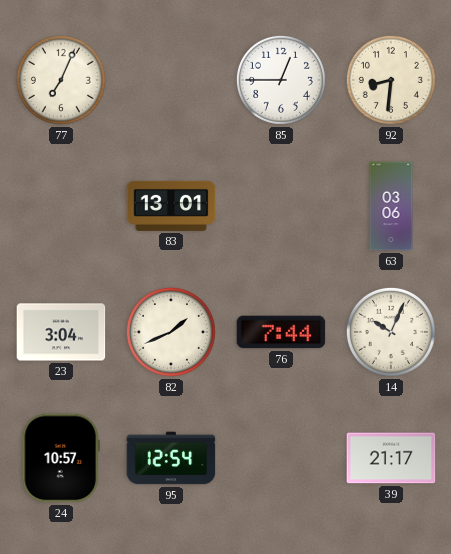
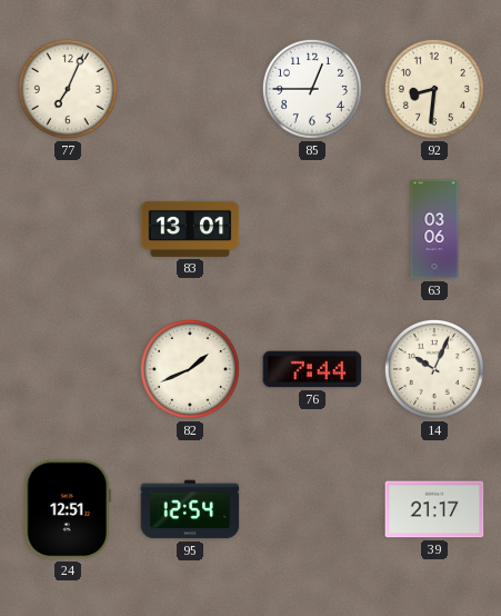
23: 3:04 -> none
24: 10:57 -> 12:51
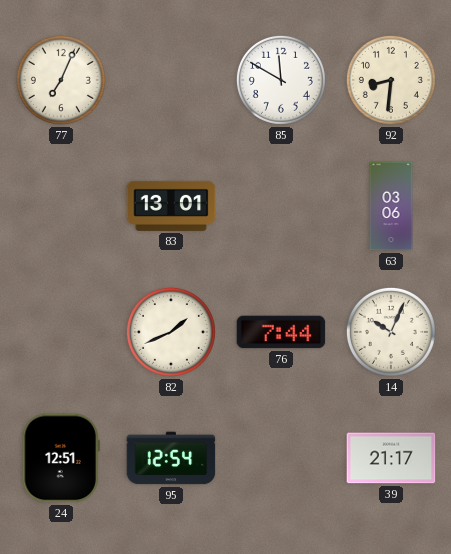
85: 12:45 -> 11:50
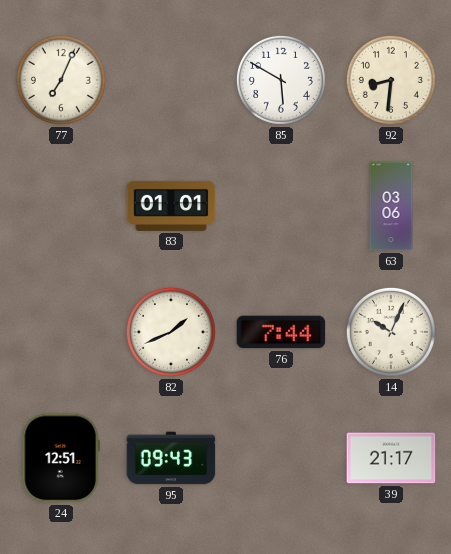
85: 11:50 -> 5:50
83: 13:01 -> 01:01
95: 12:54 -> 09:43
